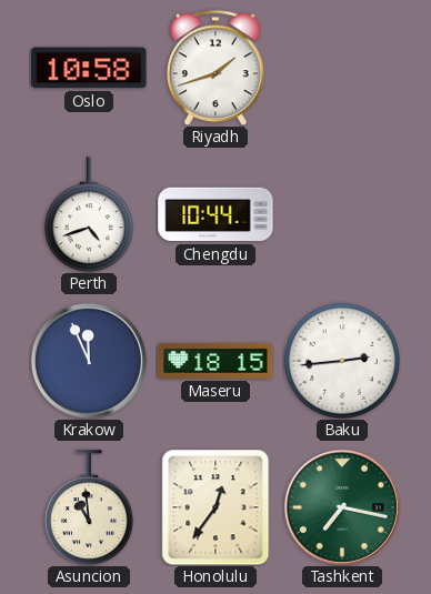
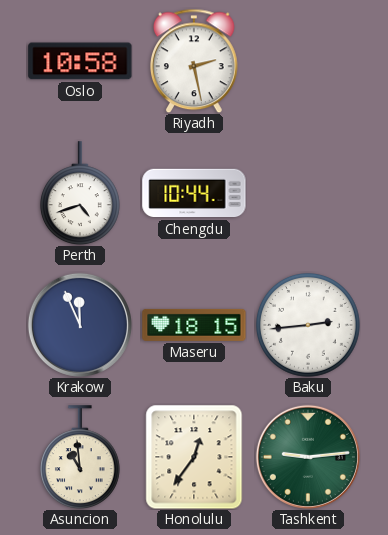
Riyadh: 1:42 -> 2:28
Tashkent: 7:17 -> 9:14
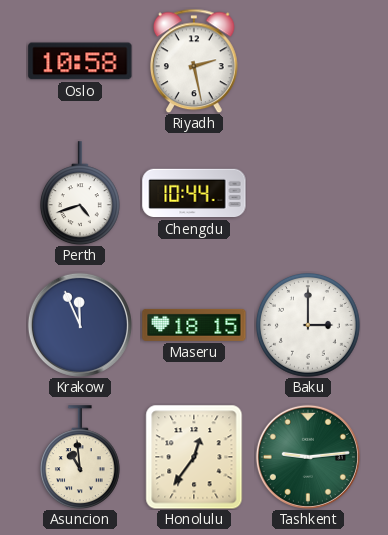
Baku: 2:44 -> 3:00
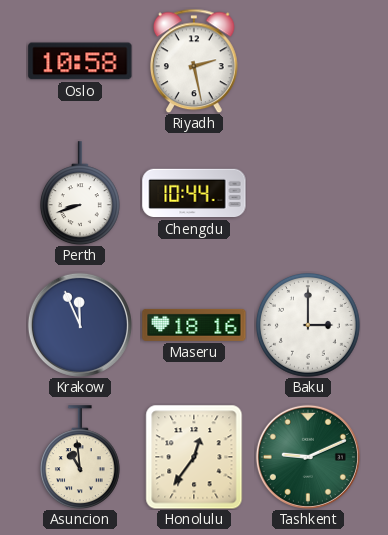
Perth: 4:42 -> 8:42
Maseru: 18:15 -> 18:16
Tashkent: 9:14 -> 9:11
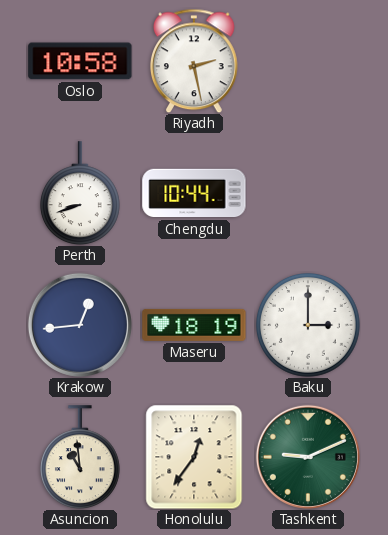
Krakow: 11:56 -> 12:44
Maseru: 18:16 -> 18:19
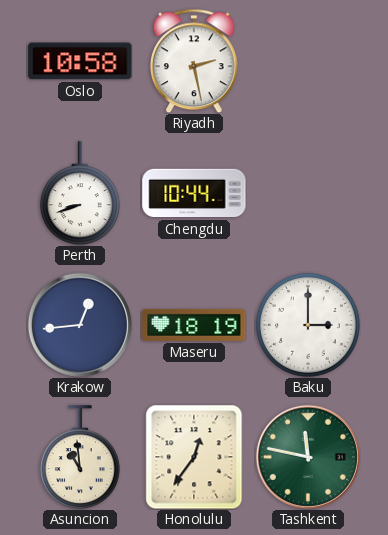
Tashkent: 9:11 -> 11:47
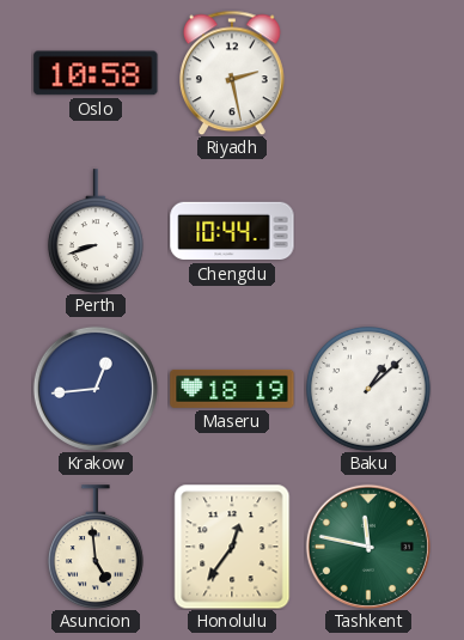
Baku: 3:00 -> 1:08
Asuncion: 10:59 -> 4:59
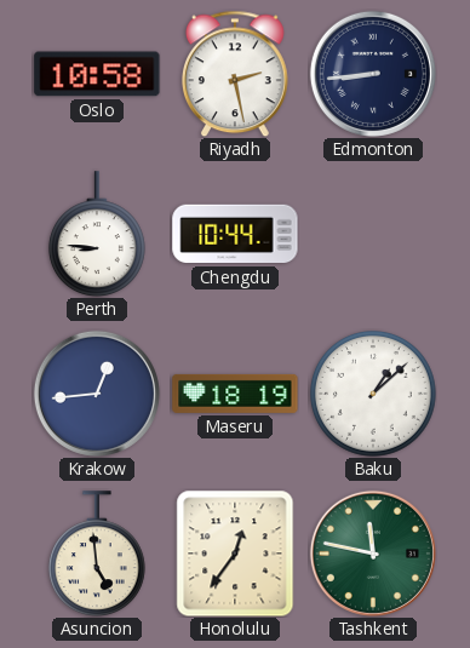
Edmonton: none -> 8:44
Perth: 8:42 -> 8:46
